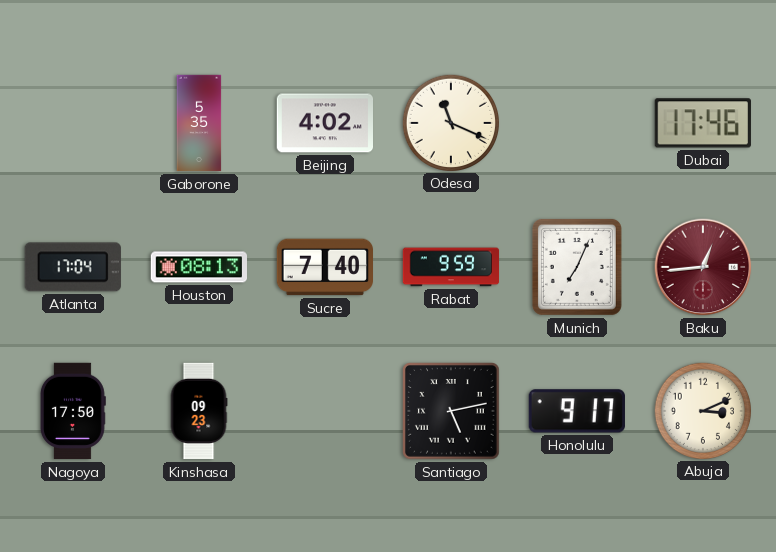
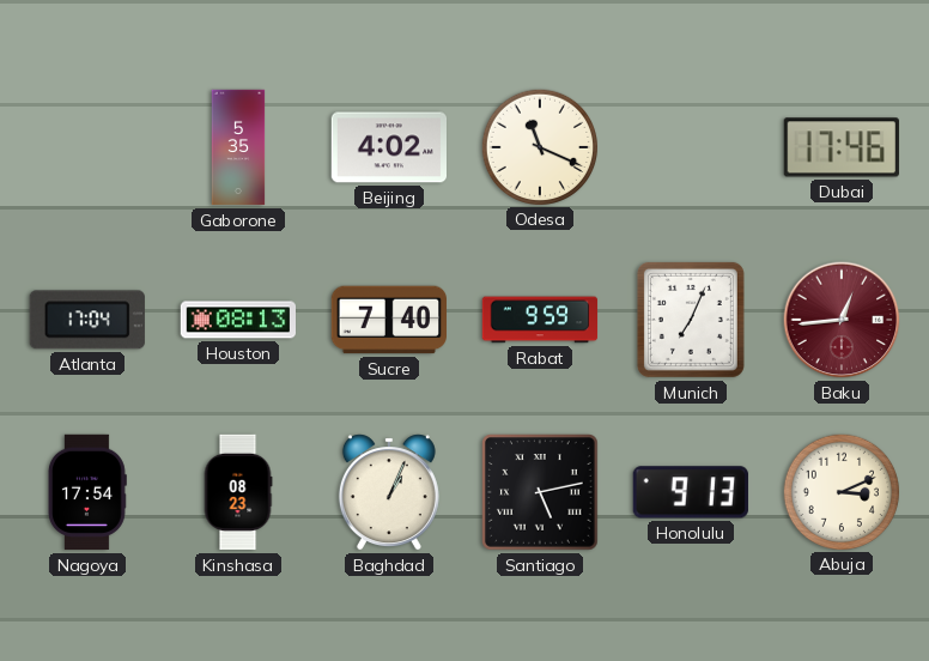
Nagoya: 17:50 -> 17:54
Kinshasa: 09:23 -> 08:23
Baghdad: none -> 1:04
Honolulu: 9:17 -> 9:13
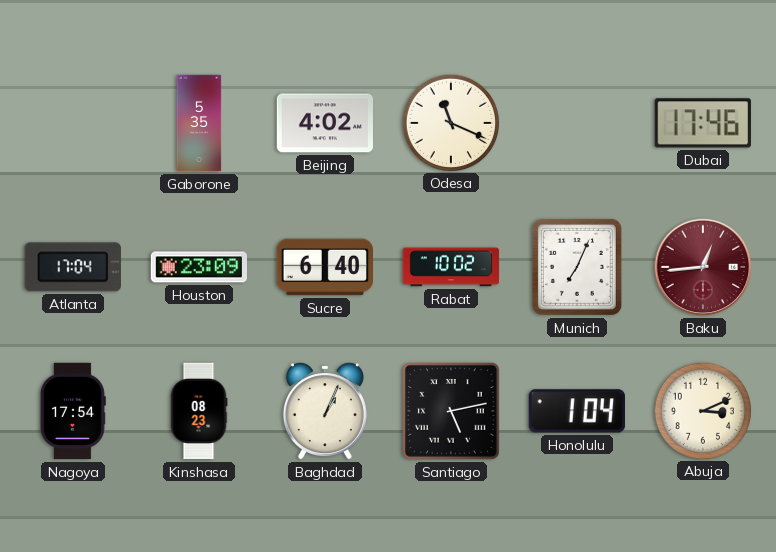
Houston: 08:13 -> 23:09
Sucre: 7:40 -> 6:40
Rabat: 9:59 -> 10:02
Honolulu: 9:13 -> 1:04
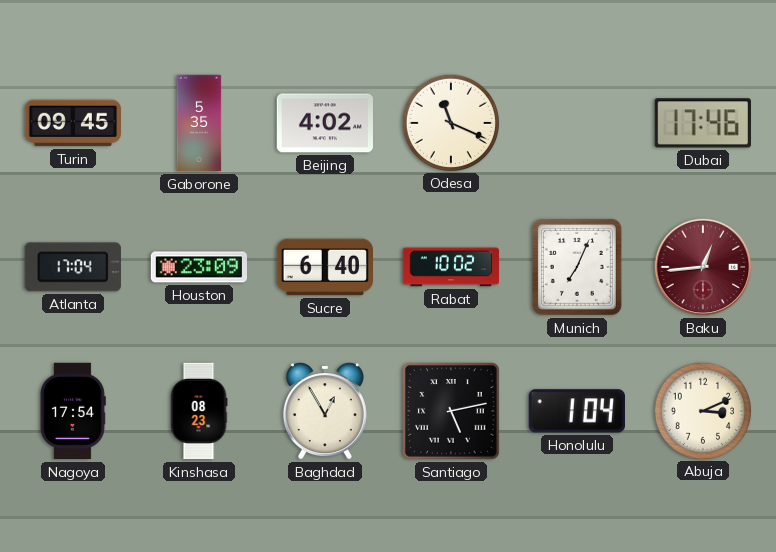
Turin: none -> 09:45
Baghdad: 1:04 -> 12:55
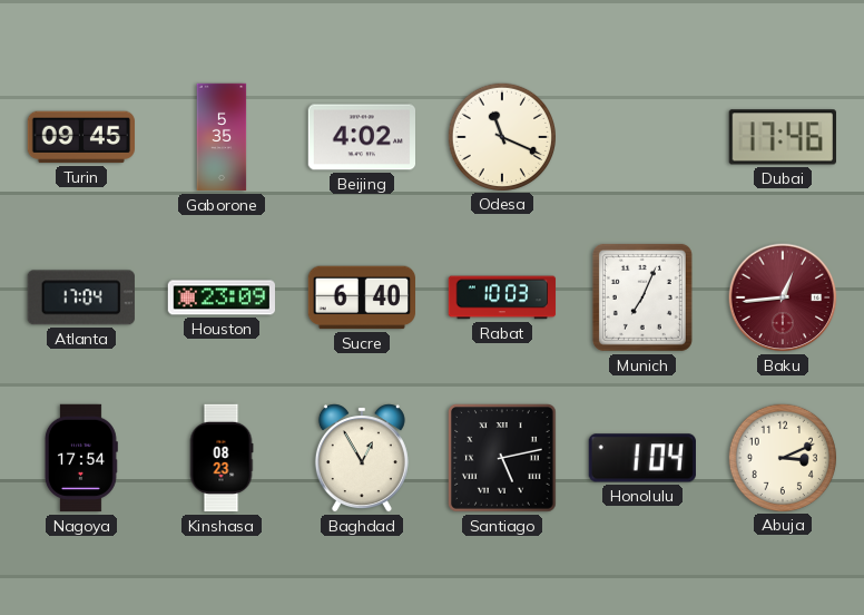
Rabat: 10:02 -> 10:03
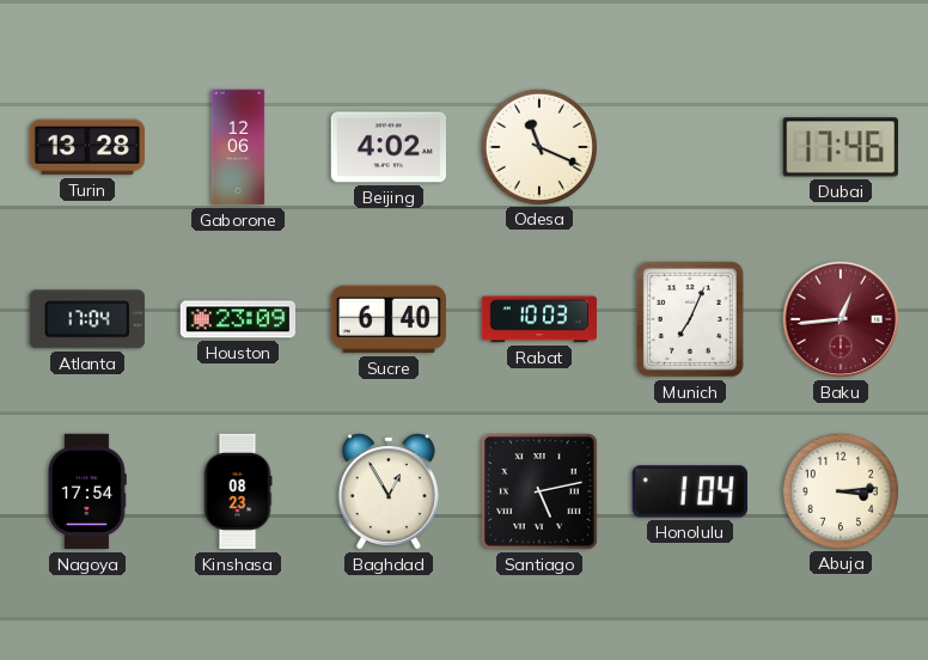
Turin: 09:45 -> 13:28
Gaborone: 5:35 -> 12:06
Abuja: 3:11 -> 3:14
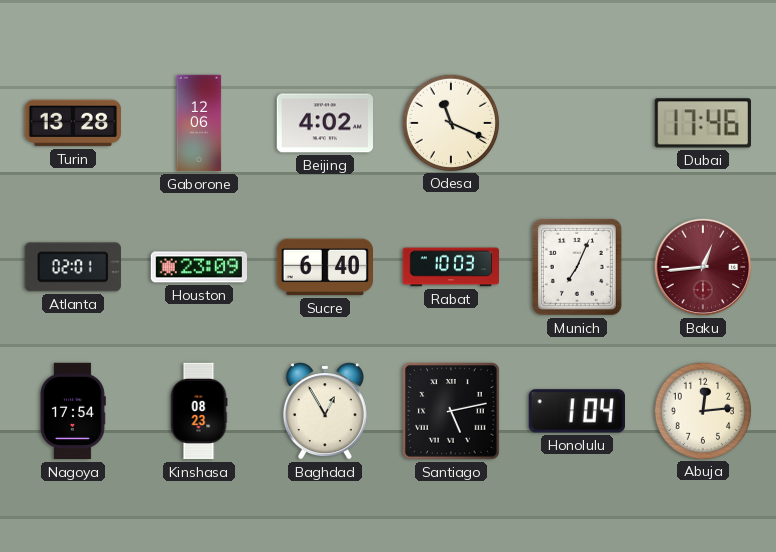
Atlanta: 17:04 -> 02:01
Abuja: 3:14 -> 12:14
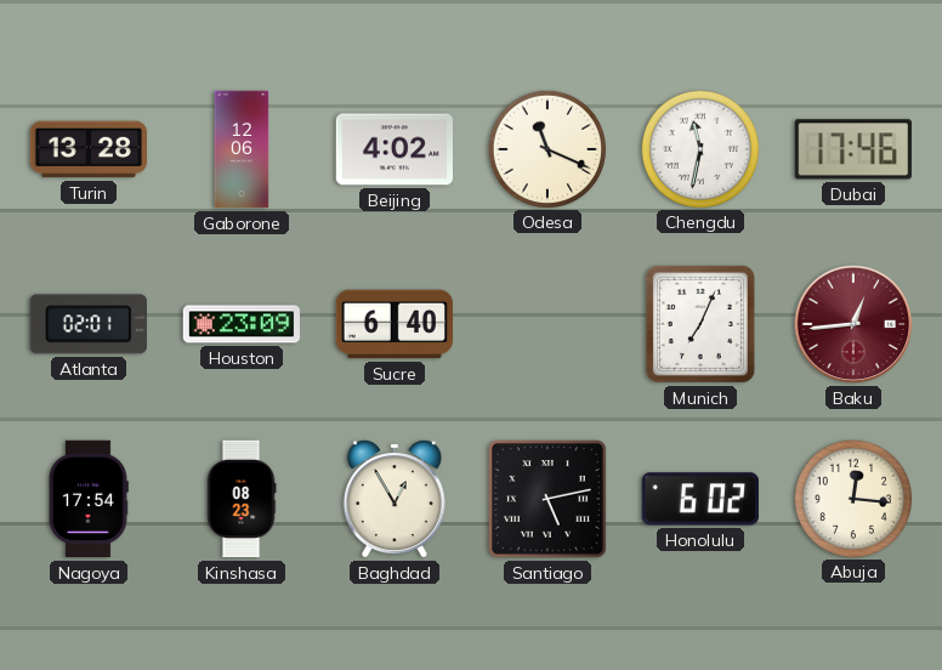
Chengdu: none -> 11:32
Rabat: 10:03 -> none
Honolulu: 1:04 -> 6:02
Abuja: 12:14 -> 12:16
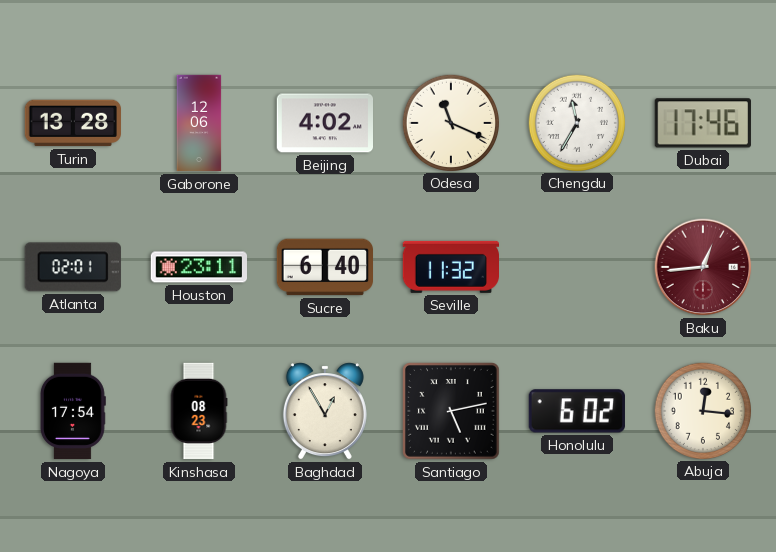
Chengdu: 11:32 -> 11:35
Houston: 23:09 -> 23:11
Seville: none -> 11:32
Munich: 7:04 -> none
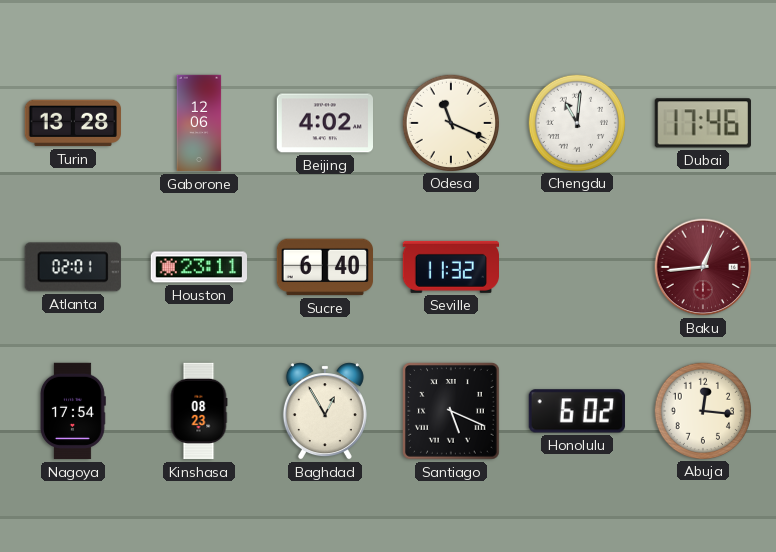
Chengdu: 11:35 -> 11:01
Santiago: 5:13 -> 5:19
